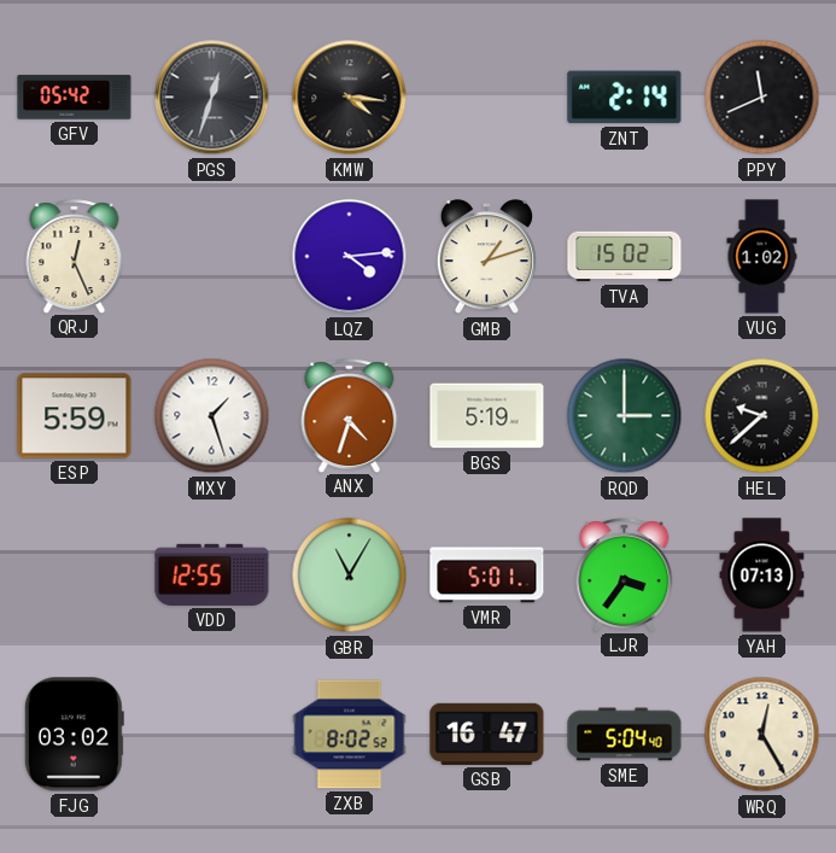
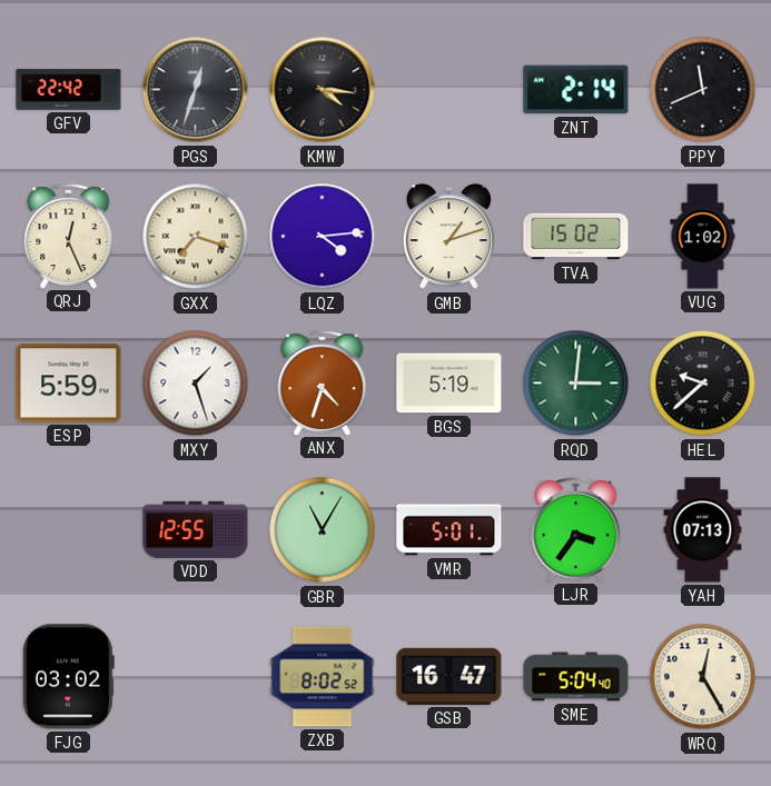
GFV: 05:42 -> 22:42
GXX: none -> 7:18
RQD: 3:00 -> 3:01
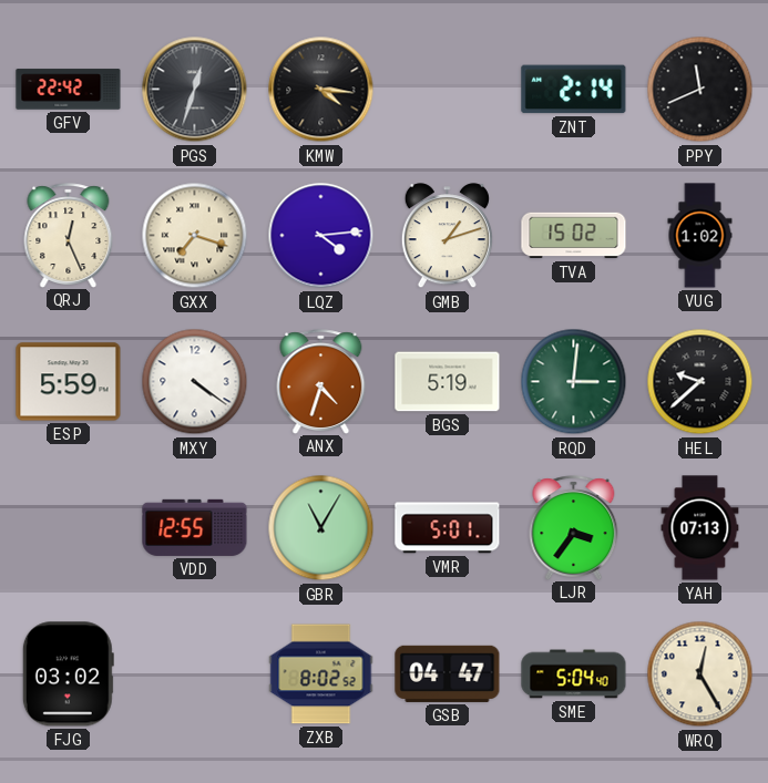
MXY: 1:27 -> 4:21
GSB: 16:47 -> 04:47
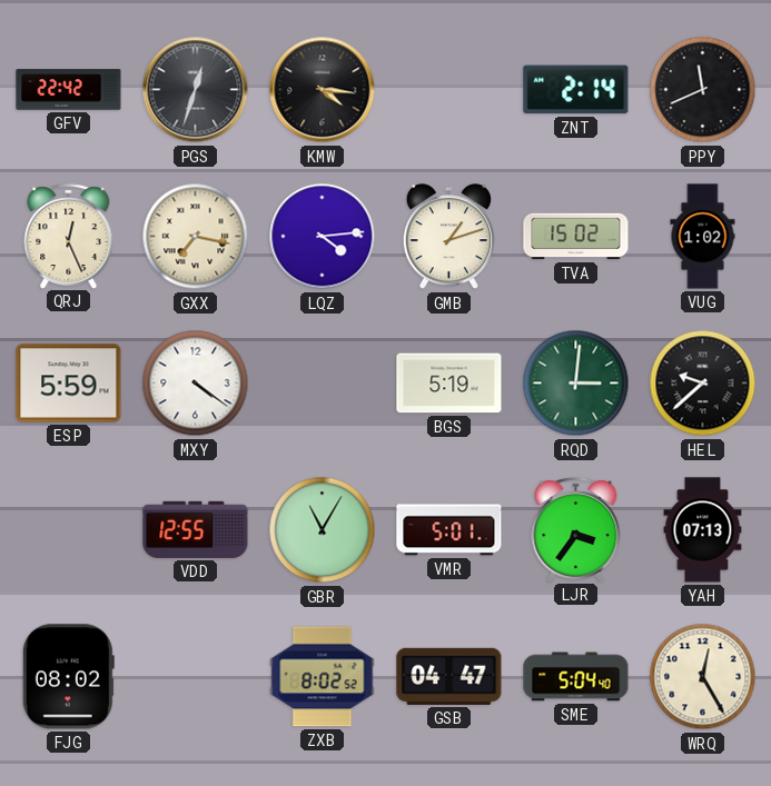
GXX: 7:18 -> 7:17
ANX: 4:33 -> none
FJG: 03:02 -> 08:02
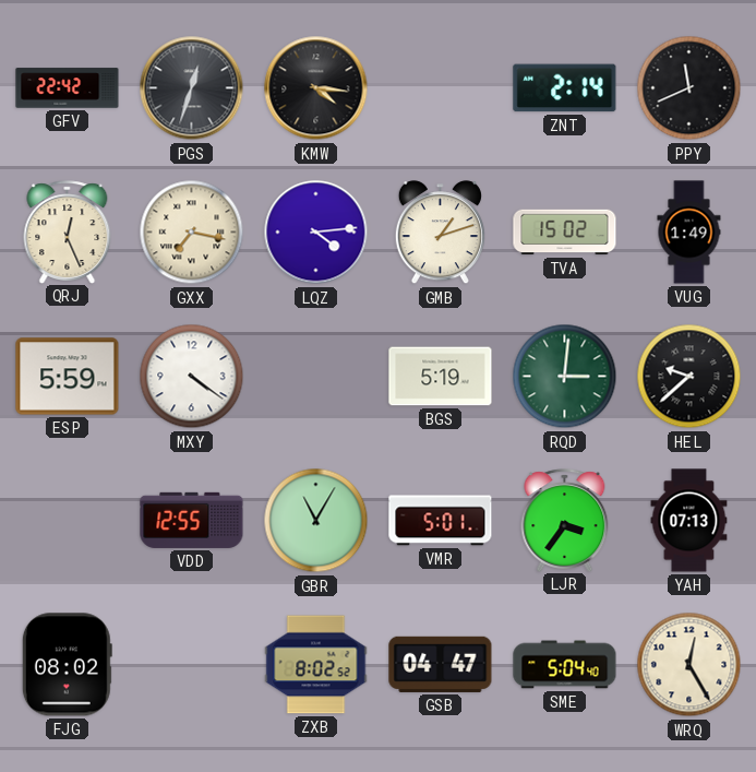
VUG: 1:02 -> 1:49
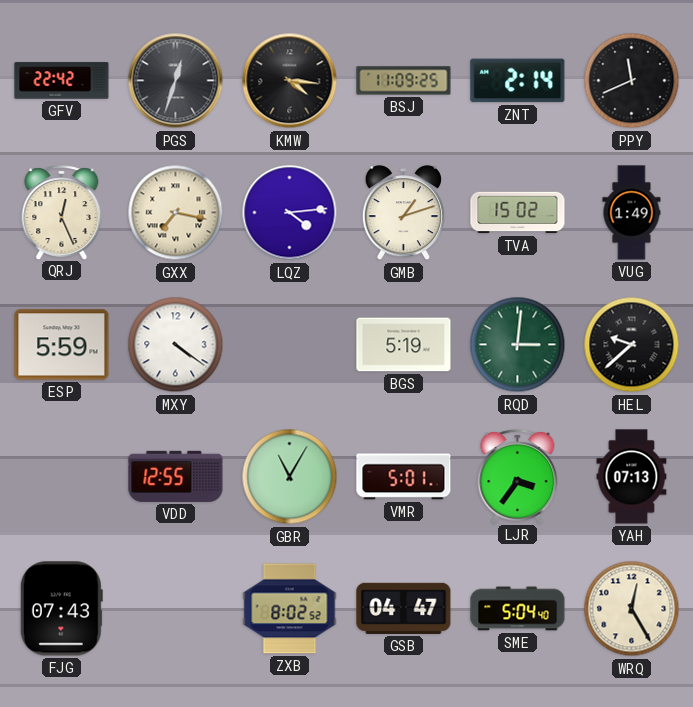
BSJ: none -> 11:09
FJG: 08:02 -> 07:43
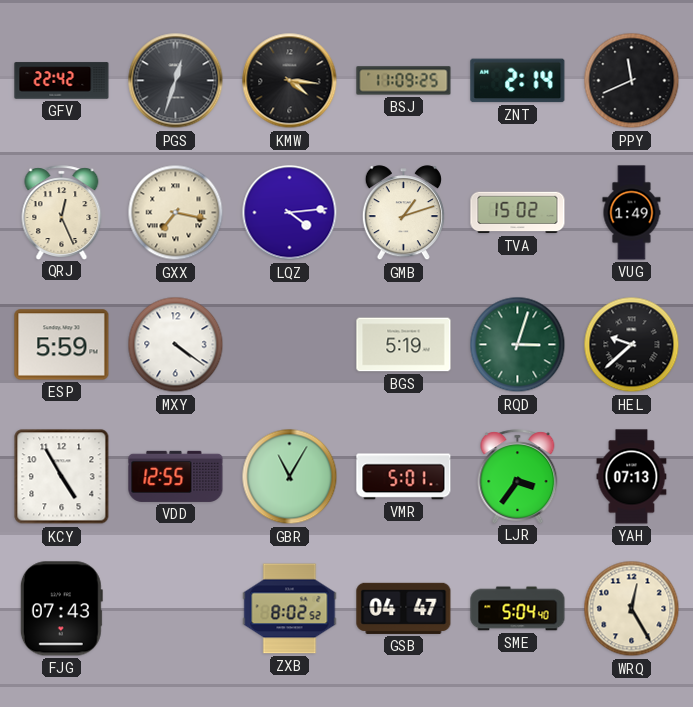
RQD: 3:01 -> 3:03
KCY: none -> 4:55
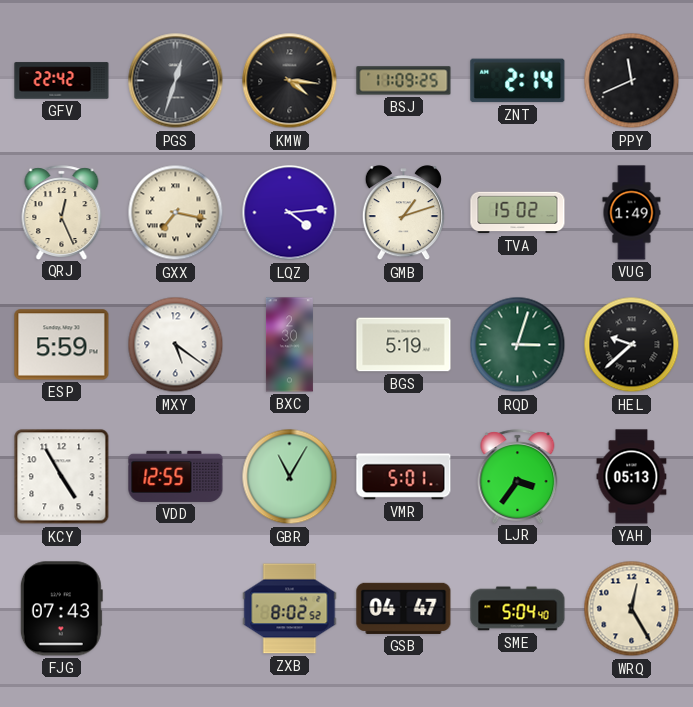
MXY: 4:21 -> 5:21
BXC: none -> 2:30
YAH: 07:13 -> 05:13
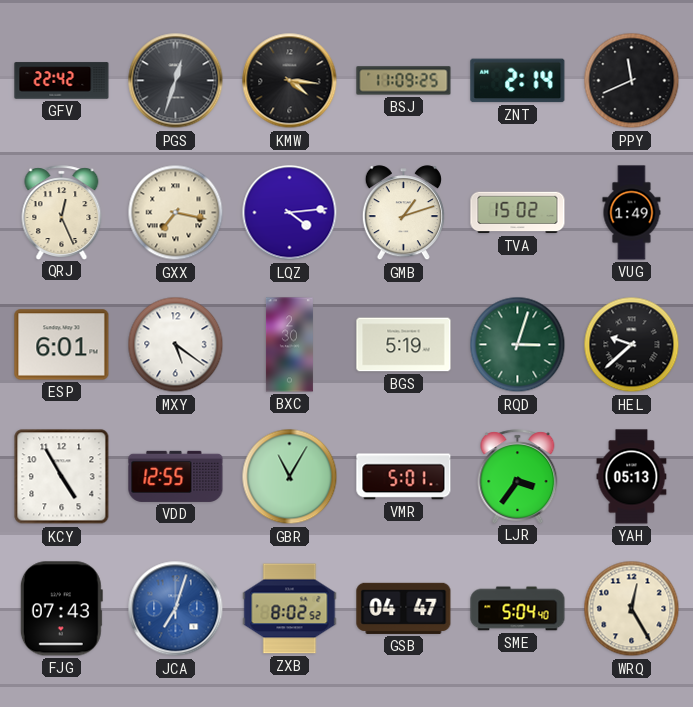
ESP: 5:59 -> 6:01
JCA: none -> 7:03
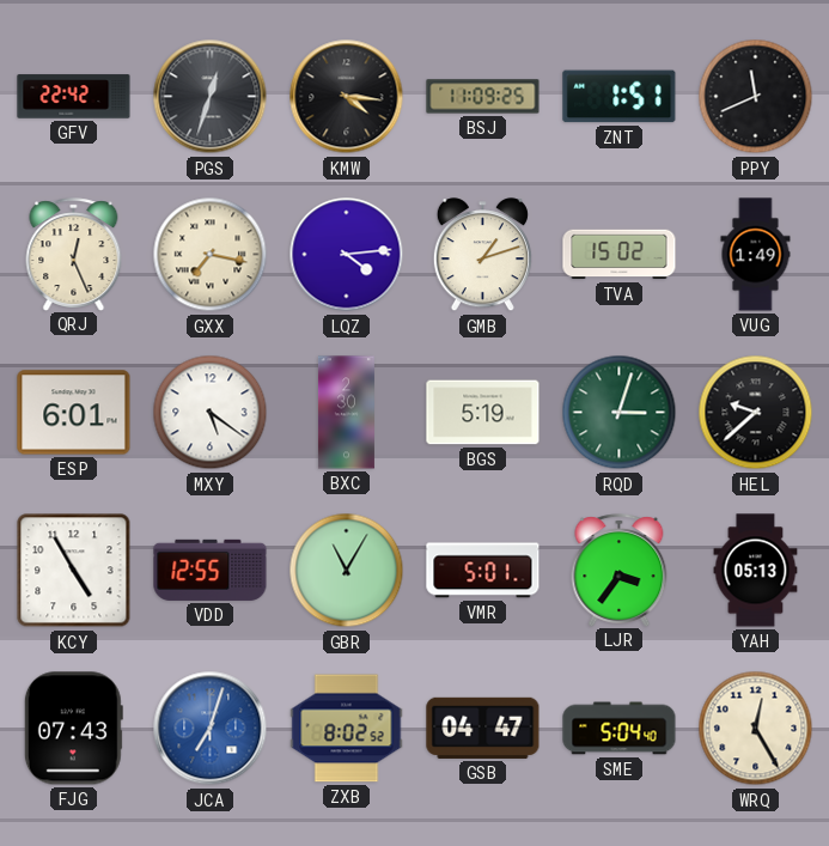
ZNT: 2:14 -> 1:51
